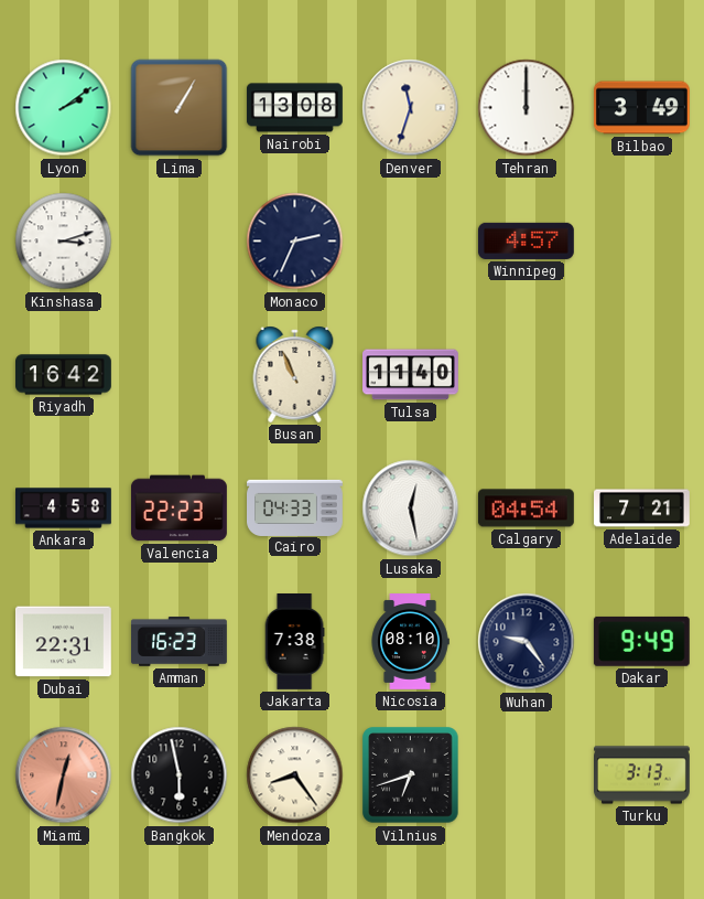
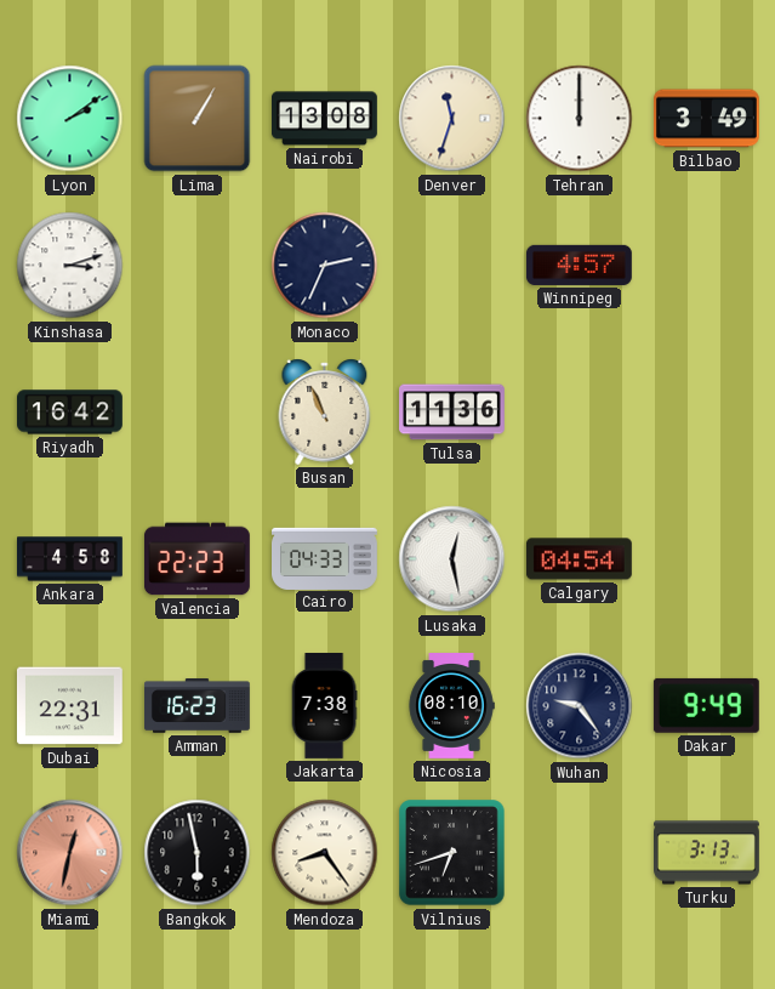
Tulsa: 11:40 -> 11:36
Adelaide: 7:21 -> none
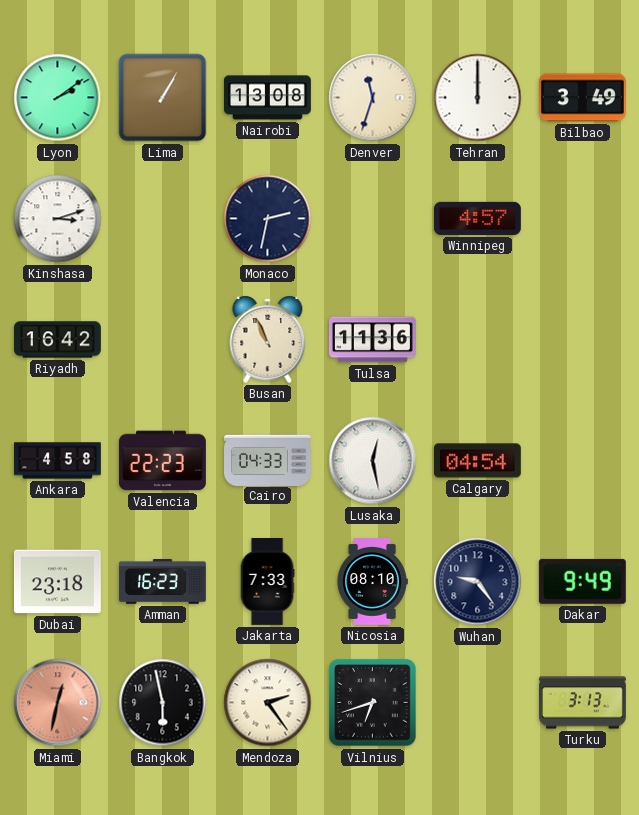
Monaco: 2:34 -> 2:32
Dubai: 22:31 -> 23:18
Jakarta: 7:38 -> 7:33
Mendoza: 8:24 -> 2:24
